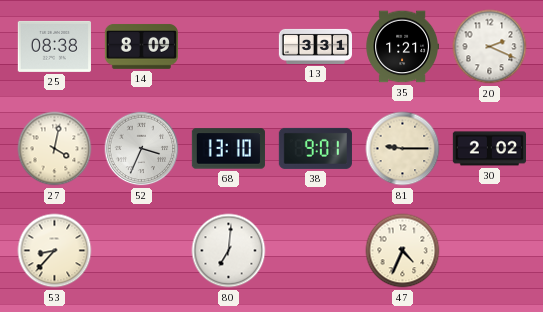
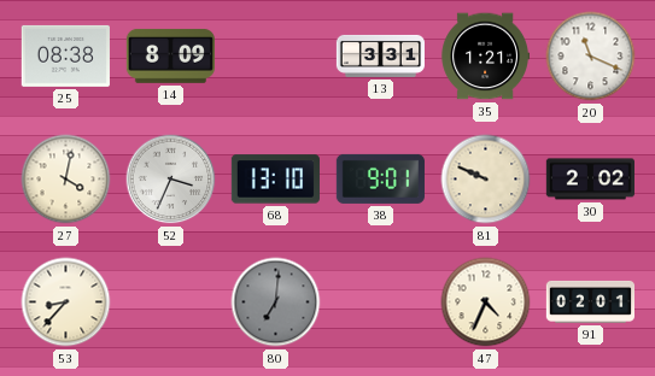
20: 2:19 -> 11:19
81: 9:15 -> 9:49
80 dial: white -> grey
91: none -> 02:01
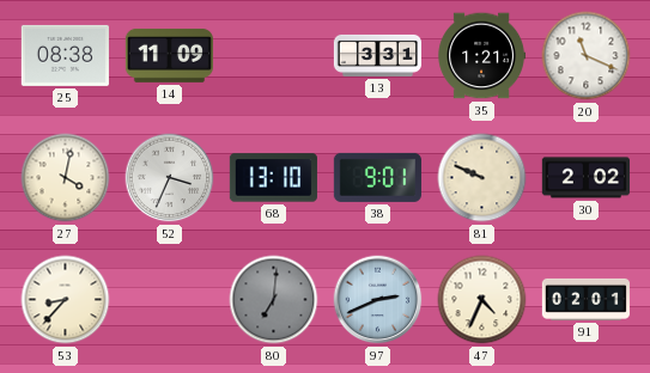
14: 8:09 -> 11:09
97: none -> 2:41
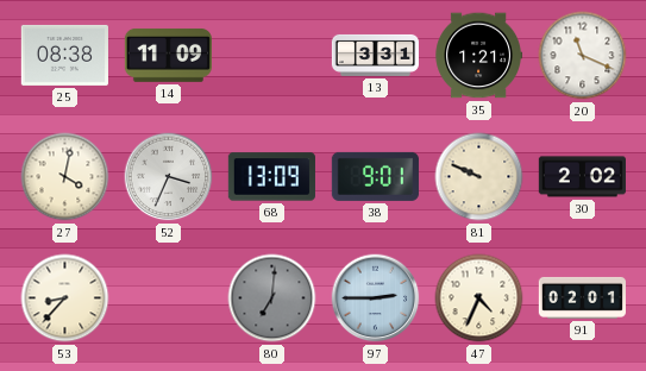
68: 13:10 -> 13:09
97: 2:41 -> 2:45
